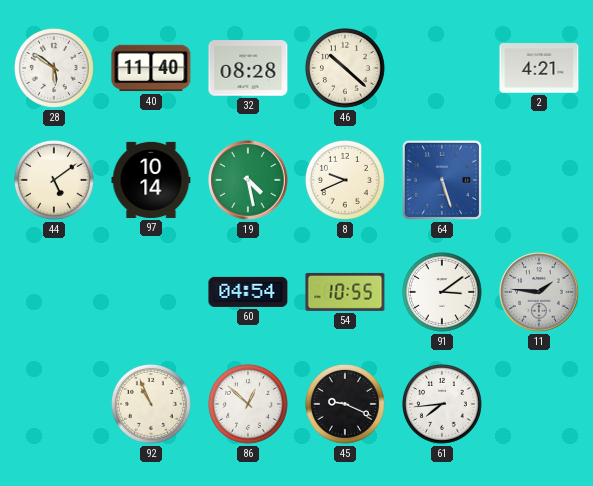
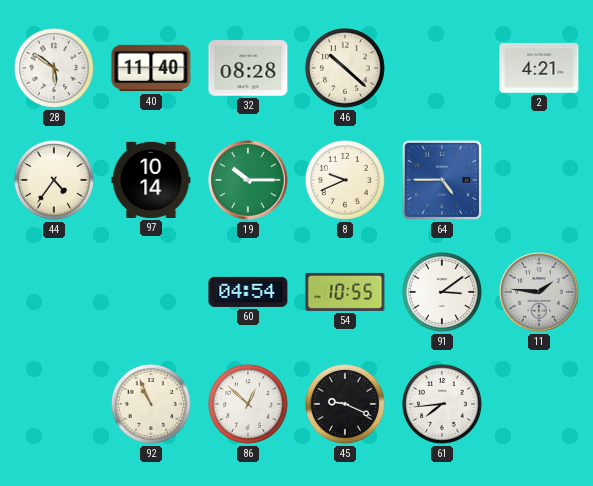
44: 5:09 -> 4:36
19: 4:28 -> 10:15
64: 5:27 -> 4:45
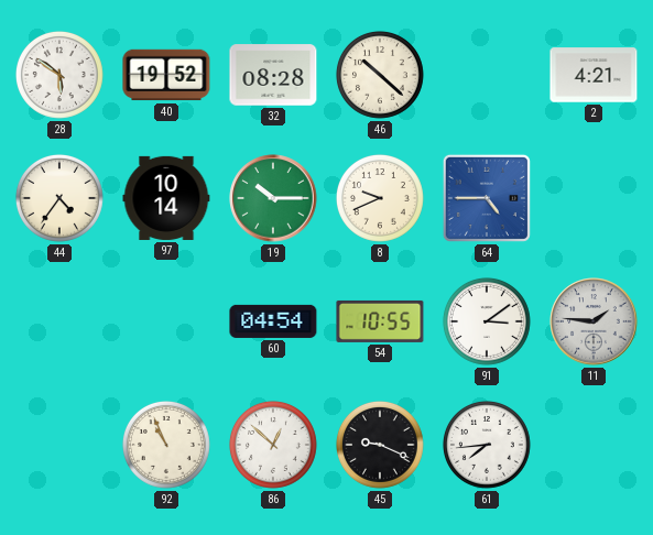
40: 11:40 -> 19:52
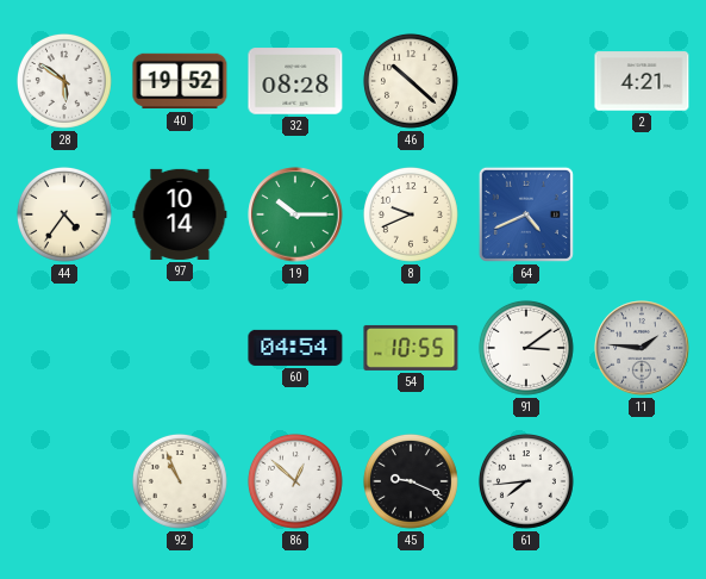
64: 4:45 -> 4:41
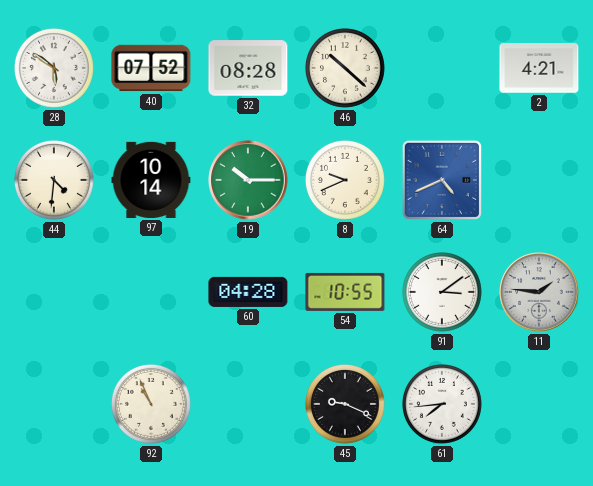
40: 19:52 -> 07:52
44: 4:36 -> 4:31
60: 04:54 -> 04:28
86: 12:52 -> none
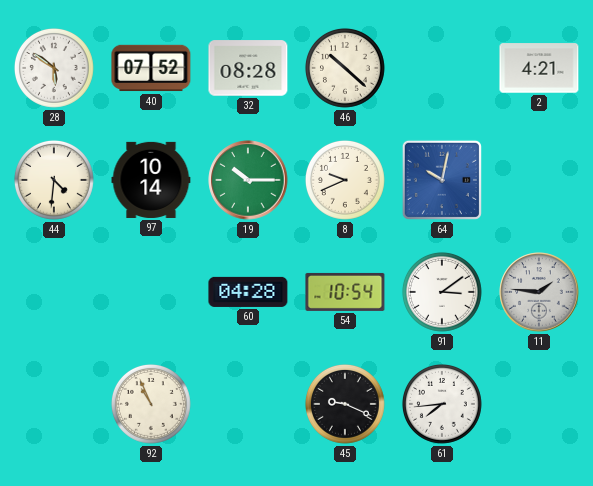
64: 4:41 -> 10:02
54: 10:55 -> 10:54
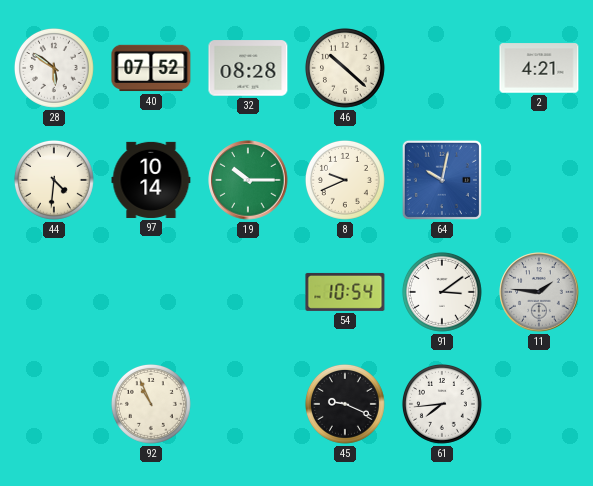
60: 04:28 -> none
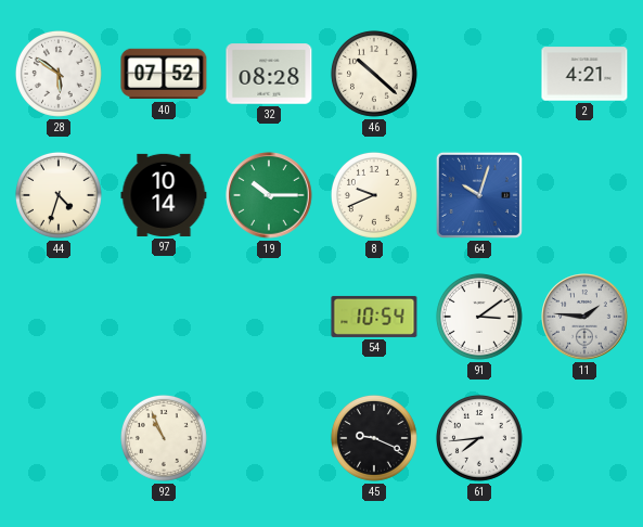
44: 4:31 -> 4:33
64: 10:02 -> 10:03
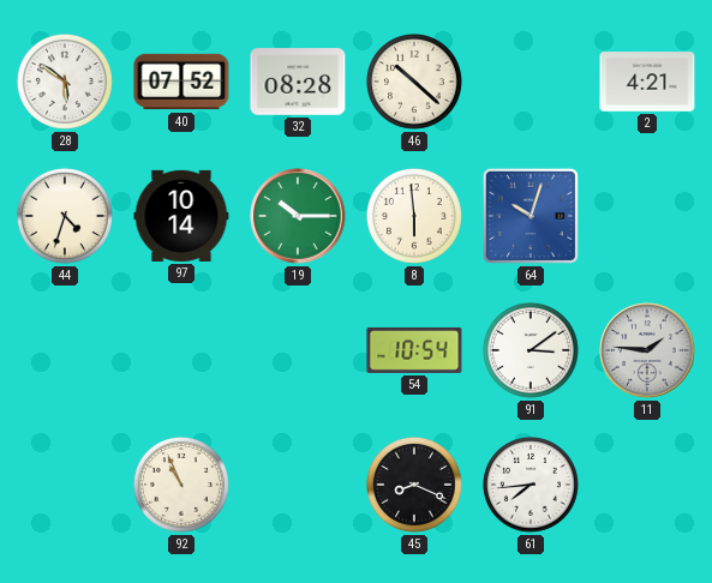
8: 9:41 -> 5:59
45: 9:19 -> 8:19
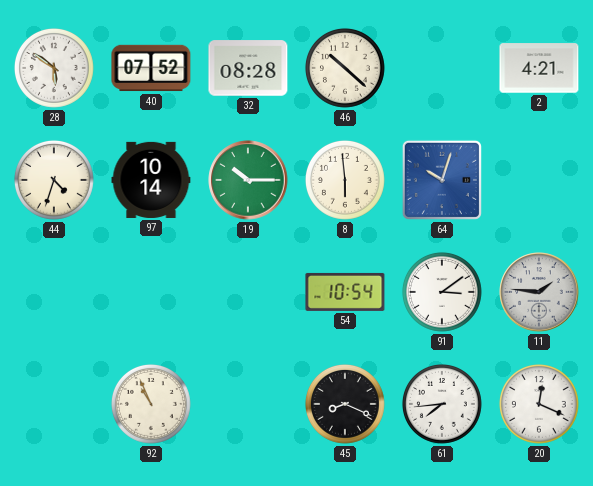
20: none -> 12:19
